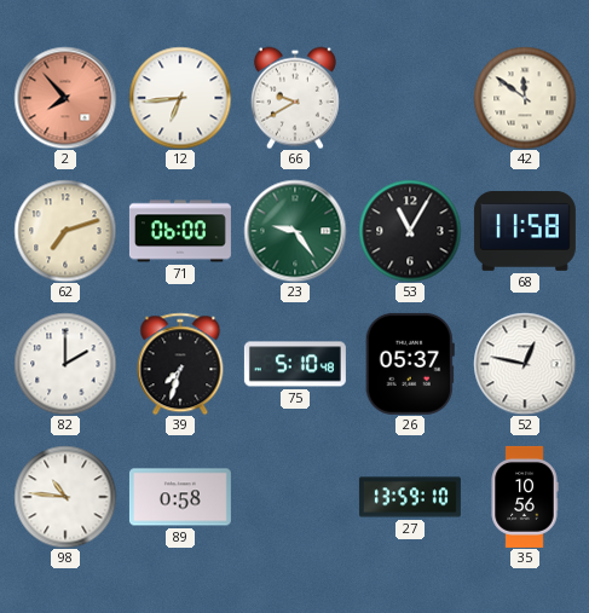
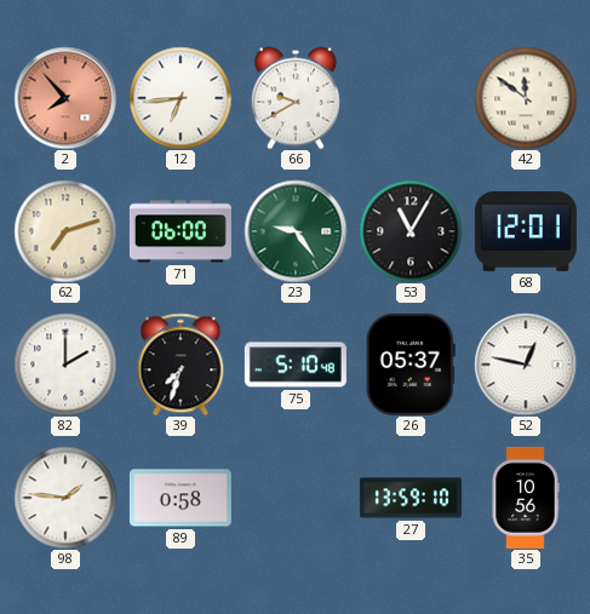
68: 11:58 -> 12:01
98: 10:46 -> 1:46
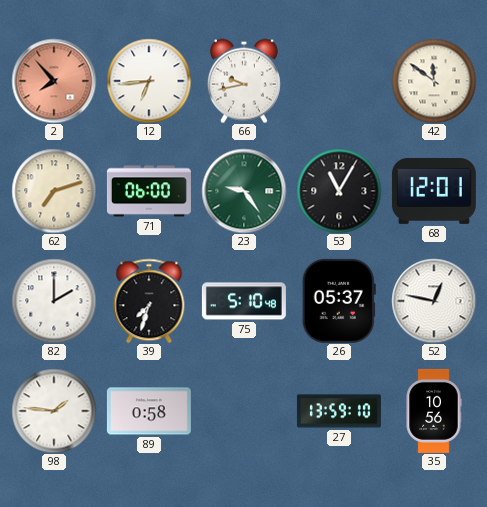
66: 9:40 -> 9:43
